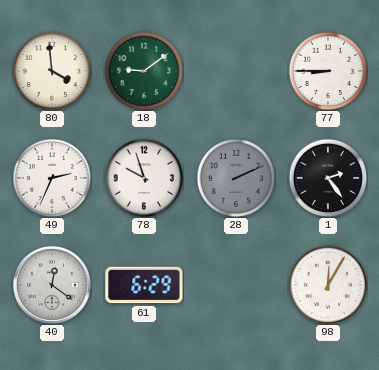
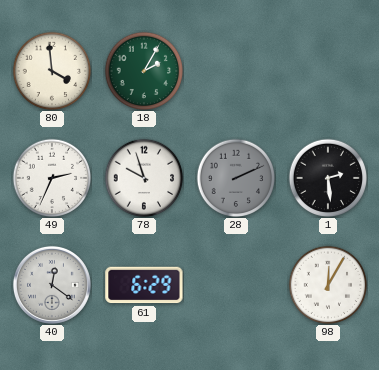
18: 9:09 -> 2:05
77: 8:45 -> none
1: 2:24 -> 2:29
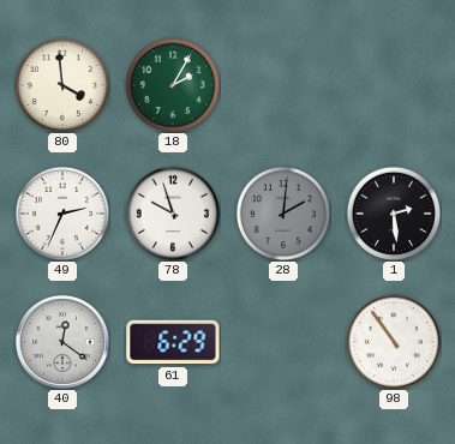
28: 2:11 -> 2:01
98: 12:05 -> 10:54
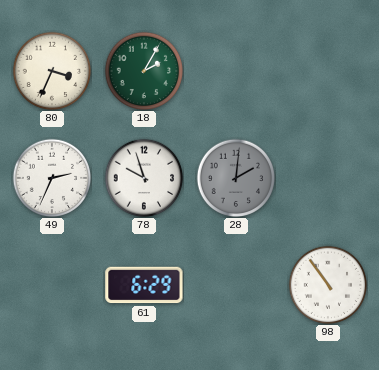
80: 3:59 -> 3:34
1: 2:29 -> none
40: 12:21 -> none
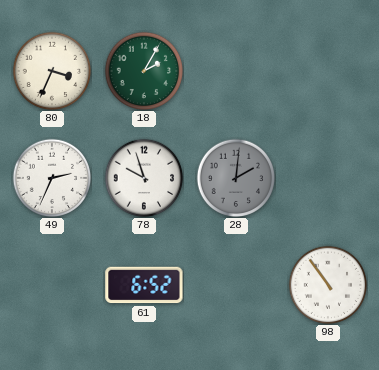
61: 6:29 -> 6:52
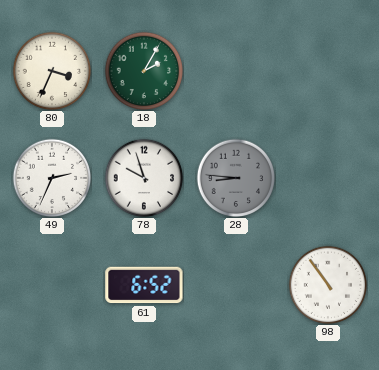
28: 2:01 -> 8:46
